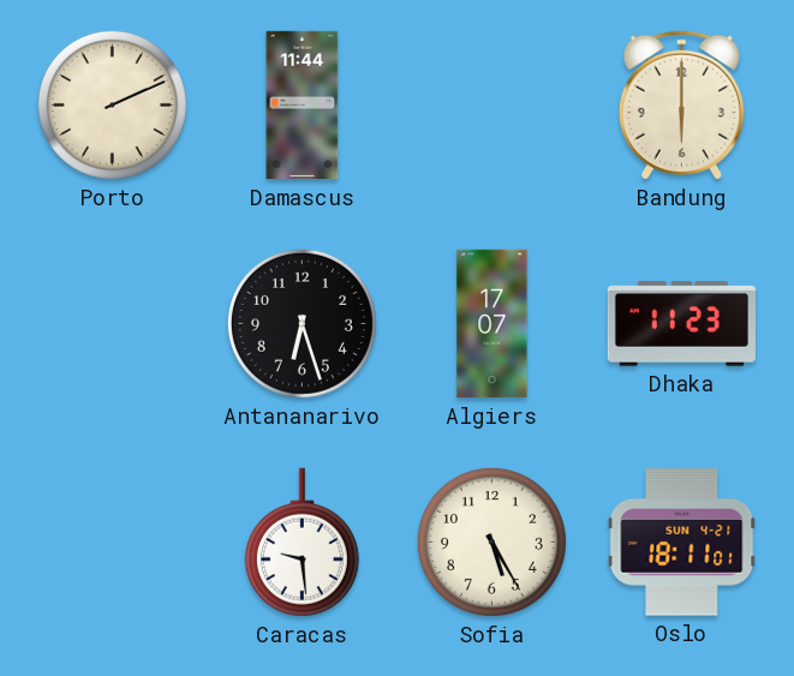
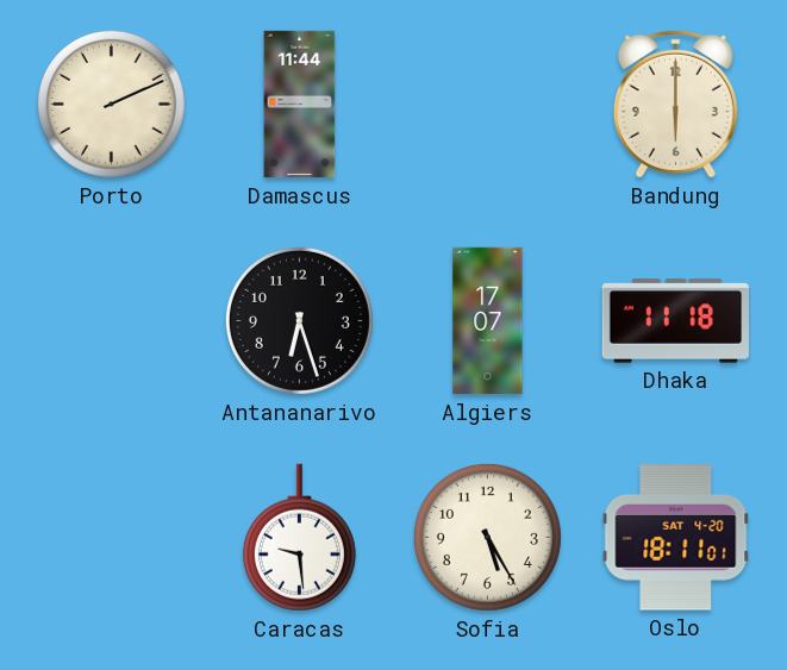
Dhaka: 11:23 -> 11:18
Oslo date: SUN 4-21 -> SAT 4-20
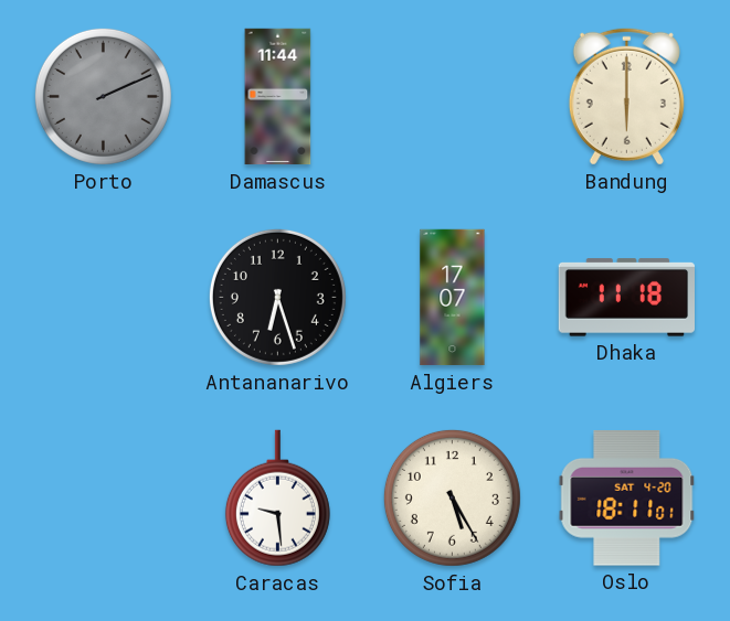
Porto dial: cream -> grey
